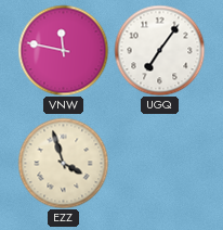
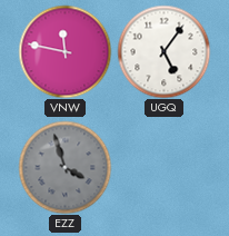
UGQ: 7:06 -> 5:06
EZZ dial: cream -> grey
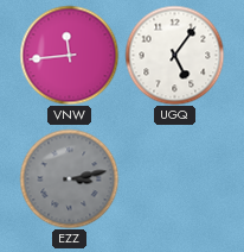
VNW: 11:47 -> 11:44
EZZ: 3:57 -> 3:13
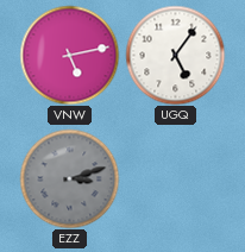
VNW: 11:44 -> 5:13
EZZ: 3:13 -> 3:12
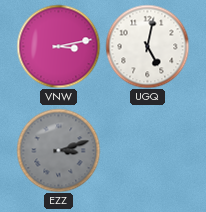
VNW: 5:13 -> 3:13
UGQ: 5:06 -> 5:02
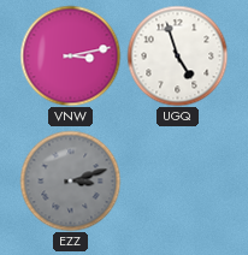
UGQ: 5:02 -> 4:57
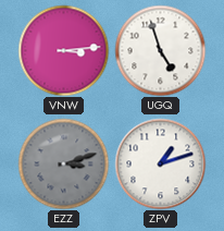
VNW: 3:13 -> 3:14
ZPV: none -> 1:12
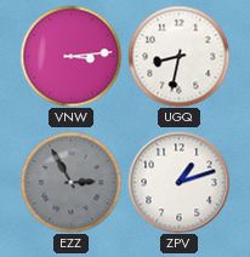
UGQ: 4:57 -> 8:32
EZZ: 3:12 -> 2:55
